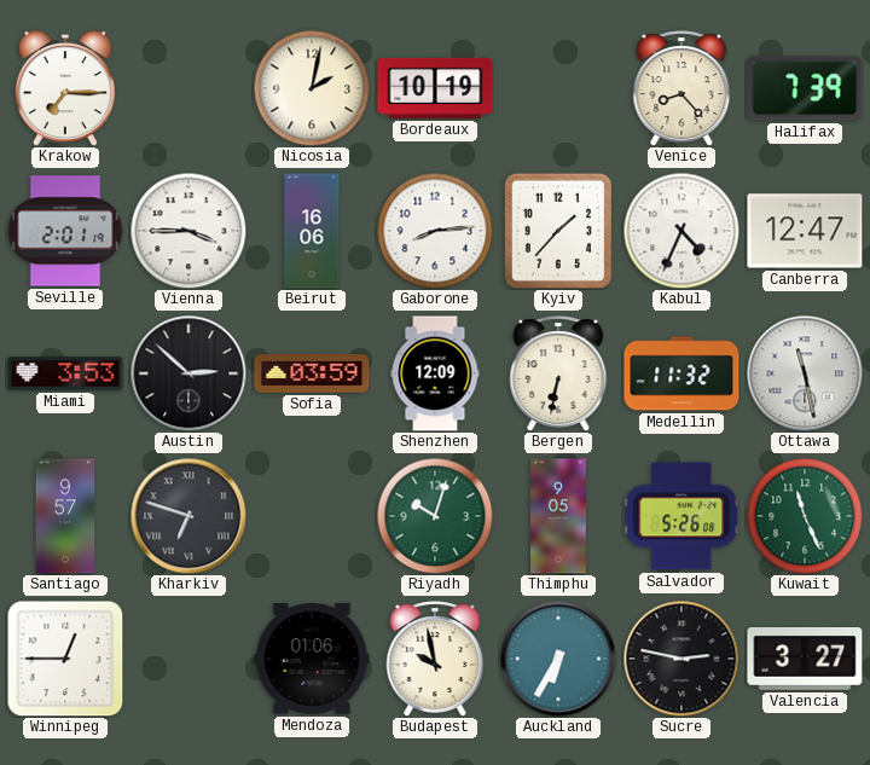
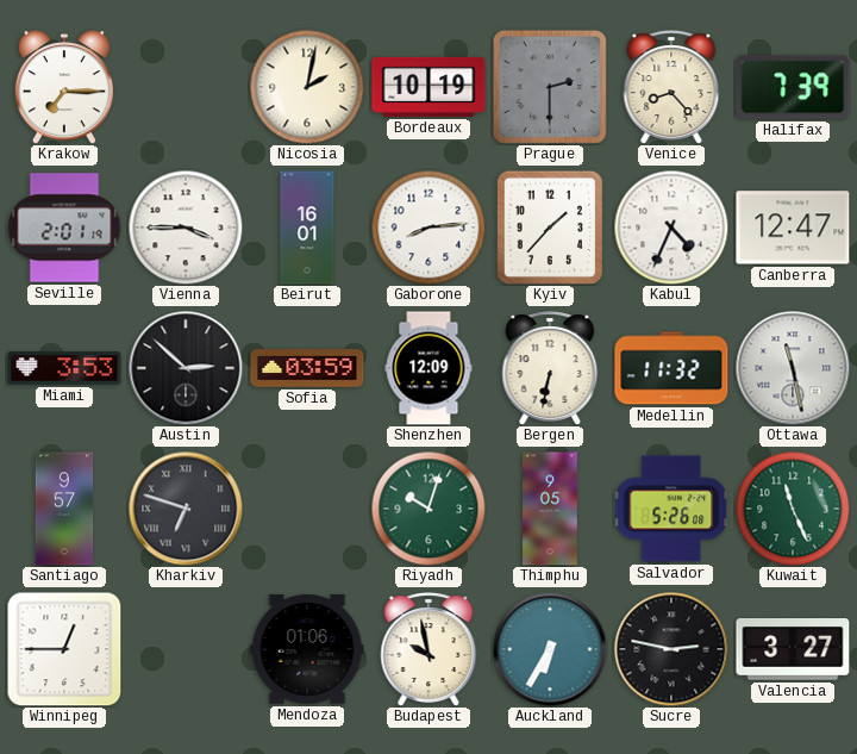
Prague: none -> 2:30
Beirut: 16:06 -> 16:01
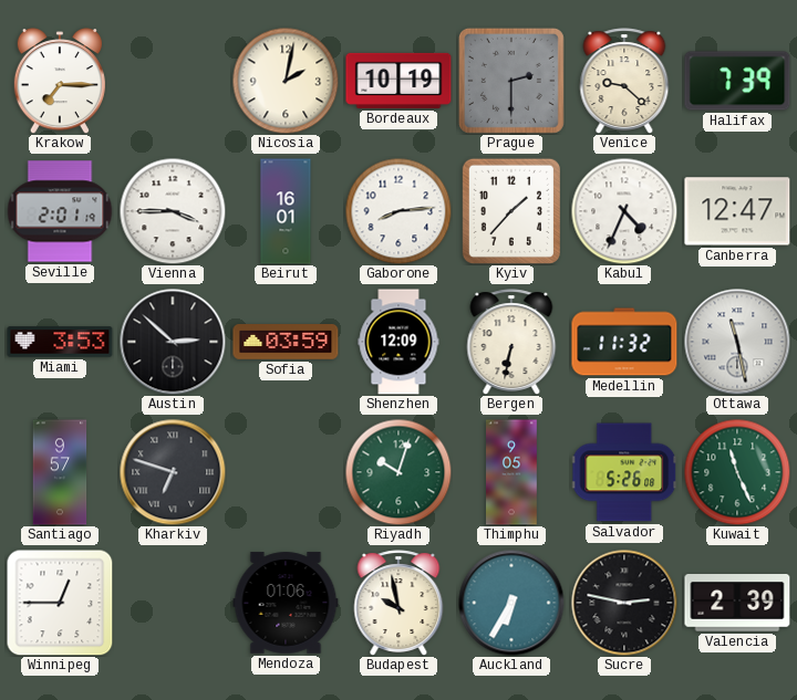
Venice: 8:23 -> 9:22
Valencia: 3:27 -> 2:39
